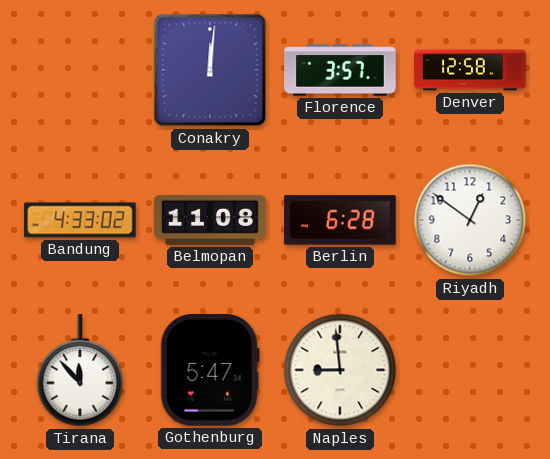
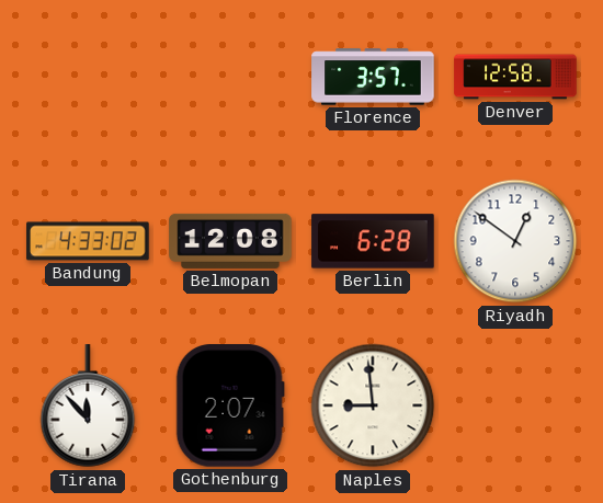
Conakry: 12:01 -> none
Belmopan: 11:08 -> 12:08
Gothenburg: 5:47 -> 2:07
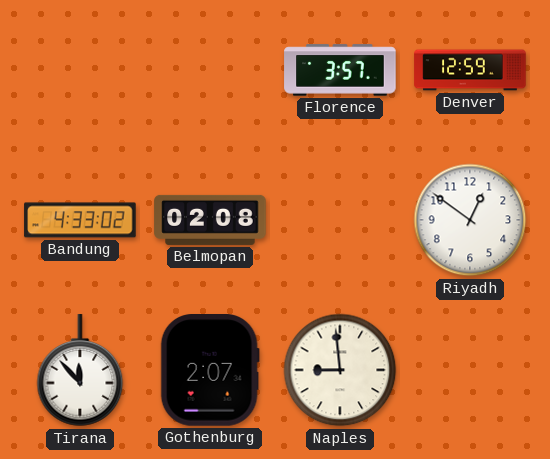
Denver: 12:58 -> 12:59
Belmopan: 12:08 -> 02:08
Berlin: 6:28 -> none
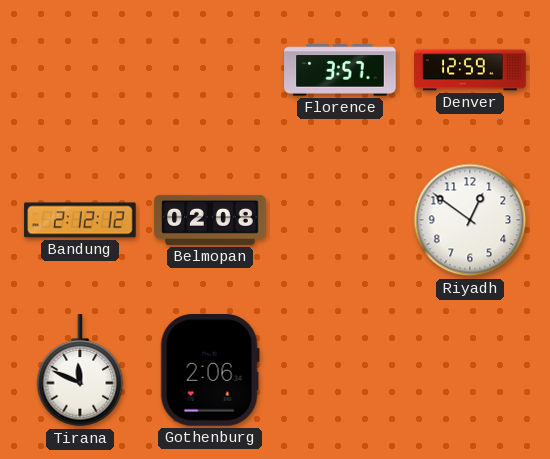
Bandung: 4:33 -> 2:12
Tirana: 11:53 -> 11:49
Gothenburg: 2:07 -> 2:06
Naples: 8:59 -> none
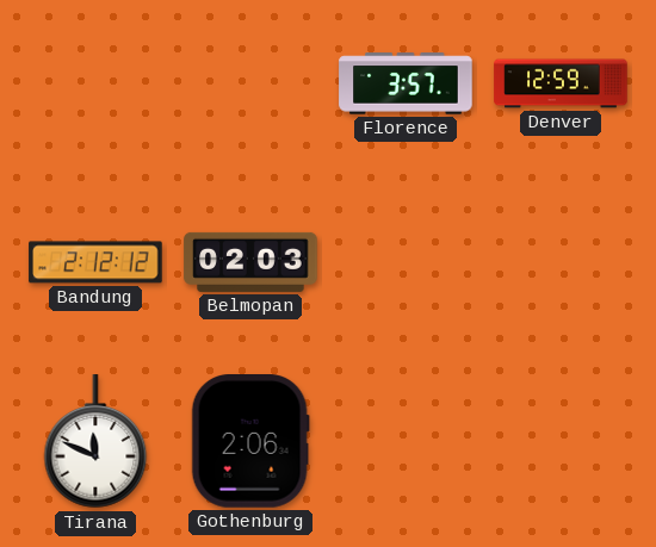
Belmopan: 02:08 -> 02:03
Riyadh: 12:51 -> none
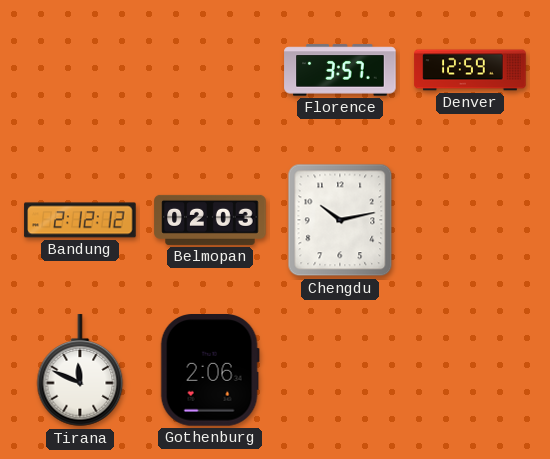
Chengdu: none -> 10:13
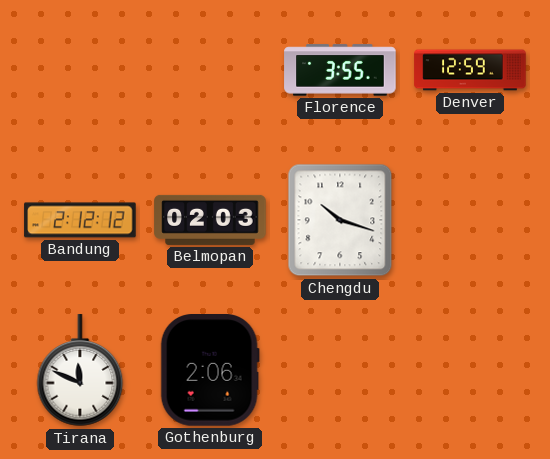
Florence: 3:57 -> 3:55
Chengdu: 10:13 -> 10:18
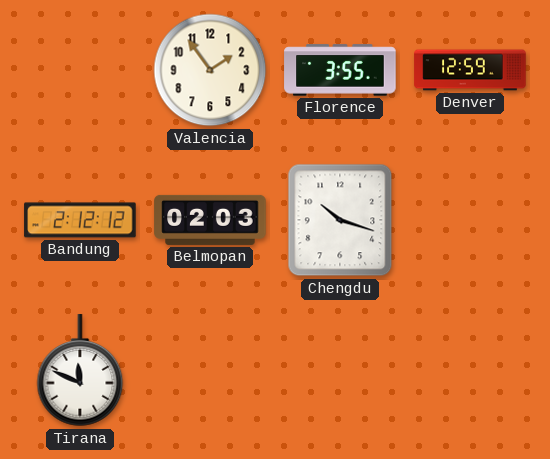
Valencia: none -> 1:54
Gothenburg: 2:06 -> none
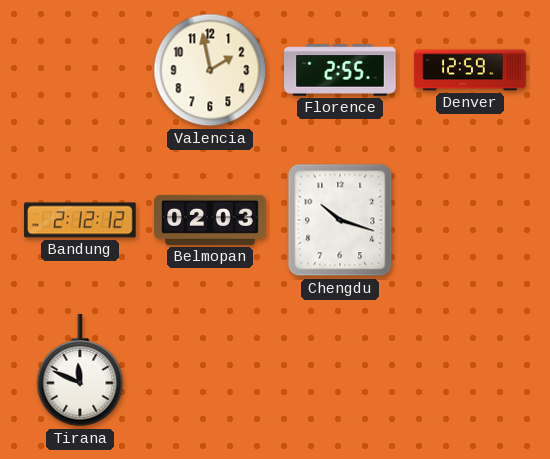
Valencia: 1:54 -> 1:58
Florence: 3:55 -> 2:55
